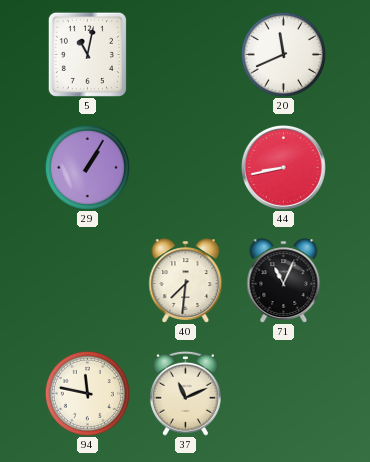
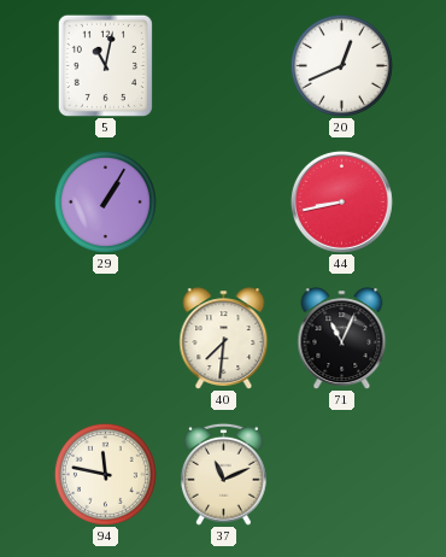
20: 11:41 -> 12:41
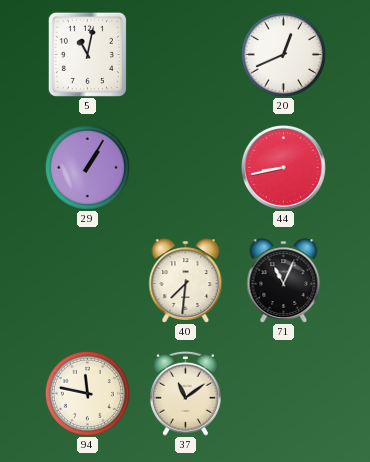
37: 11:11 -> 11:09
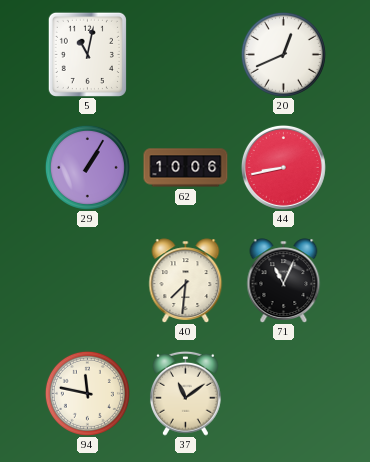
62: none -> 10:06
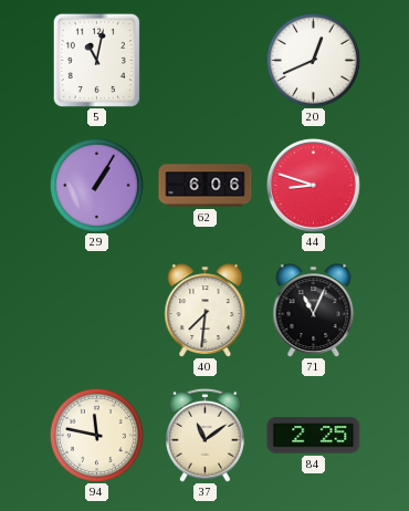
62: 10:06 -> 6:06
44: 8:43 -> 8:48
84: none -> 2:25
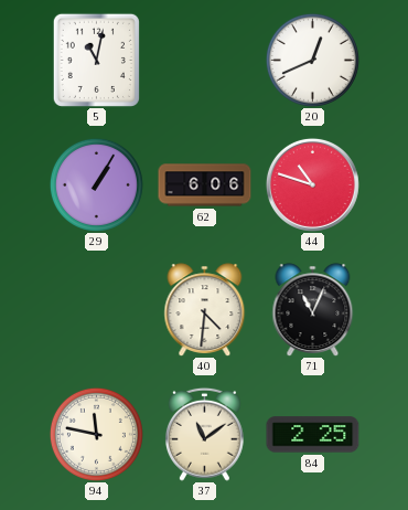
44: 8:48 -> 10:48
40: 7:31 -> 4:31
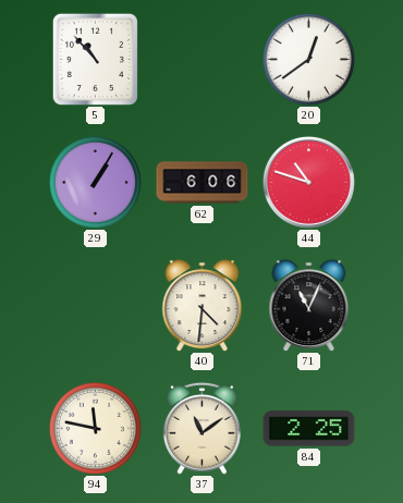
5: 11:02 -> 10:53
20: 12:41 -> 12:39
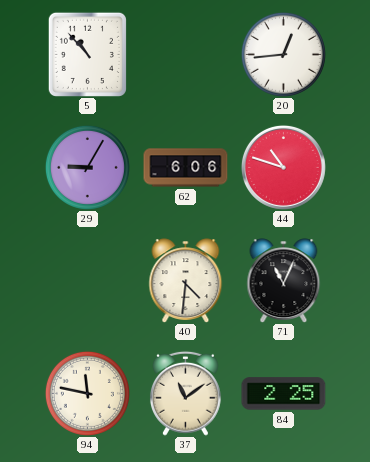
20: 12:39 -> 12:44
29: 1:05 -> 9:05
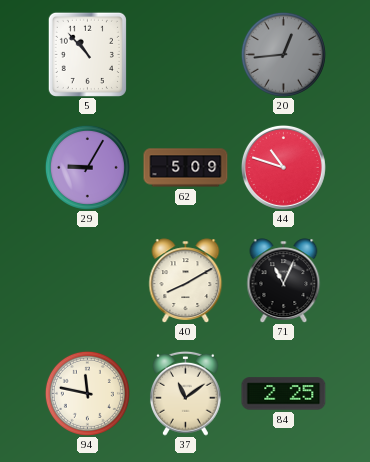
20 dial: white -> grey
62: 6:06 -> 5:09
40: 4:31 -> 8:10
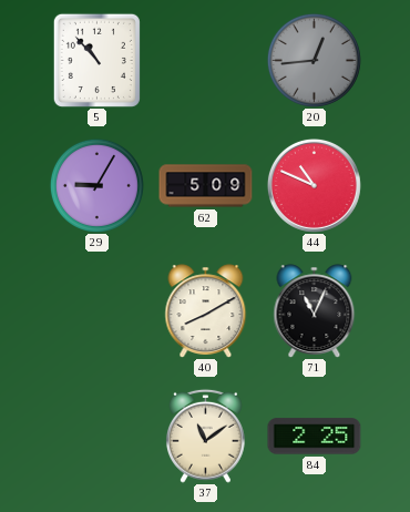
44: 10:48 -> 10:49
94: 11:47 -> none
